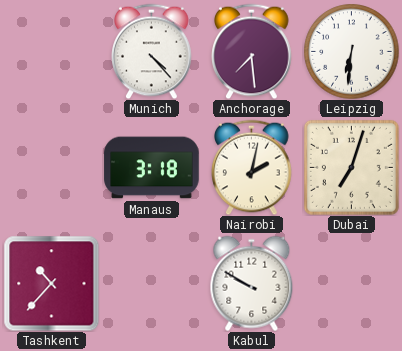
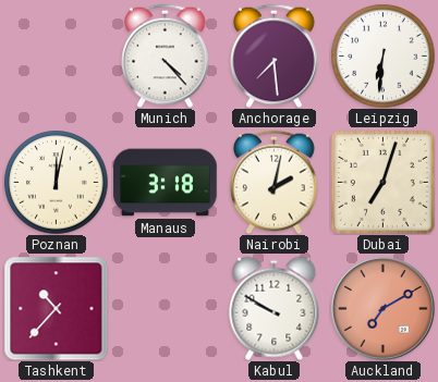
Poznan: none -> 12:02
Auckland: none -> 7:10
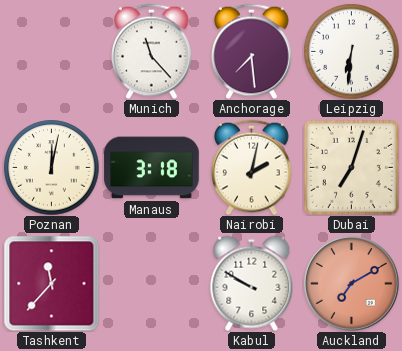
Munich: 4:23 -> 11:23
Tashkent: 10:37 -> 11:37
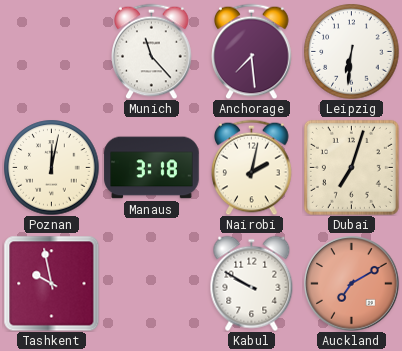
Tashkent: 11:37 -> 9:58
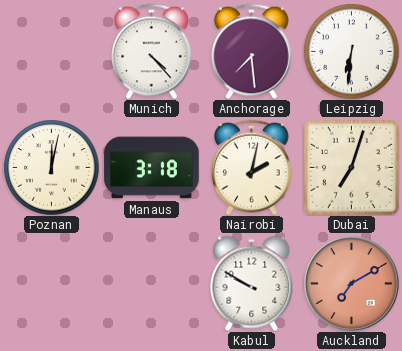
Munich: 11:23 -> 4:23
Tashkent: 9:58 -> none
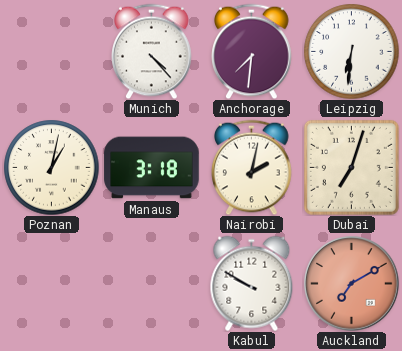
Anchorage: 7:29 -> 7:31
Poznan: 12:02 -> 1:02
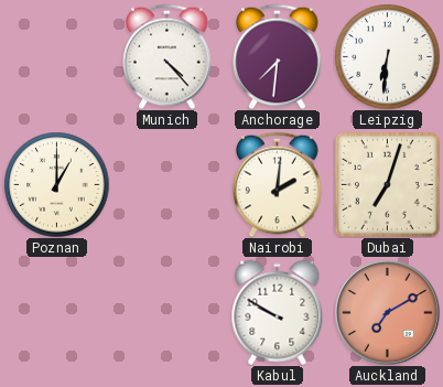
Poznan: 1:02 -> 1:00
Manaus: 3:18 -> none
Nairobi: 2:02 -> 2:01
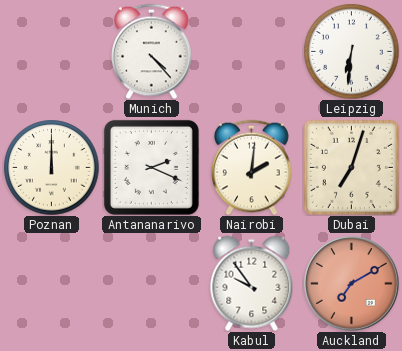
Anchorage: 7:31 -> none
Poznan: 1:00 -> 12:00
Antananarivo: none -> 2:19
Kabul: 9:50 -> 9:54
